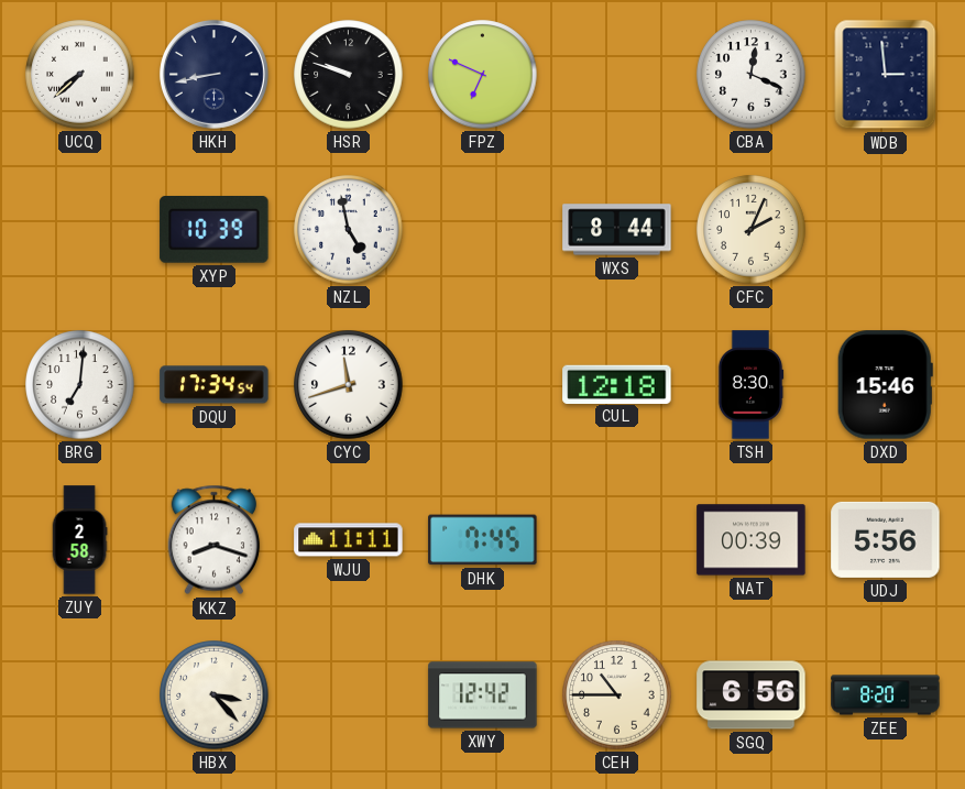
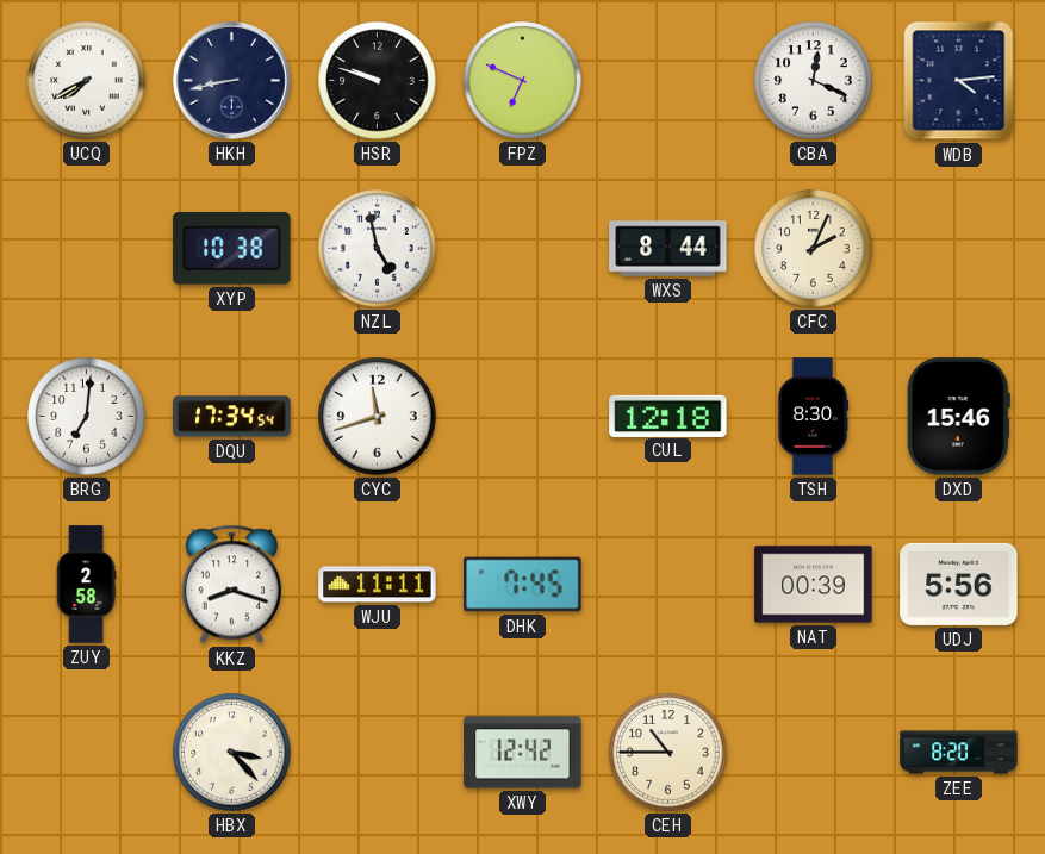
UCQ: 7:38 -> 7:40
WDB: 2:59 -> 4:14
XYP: 10:39 -> 10:38
SGQ: 6:56 -> none
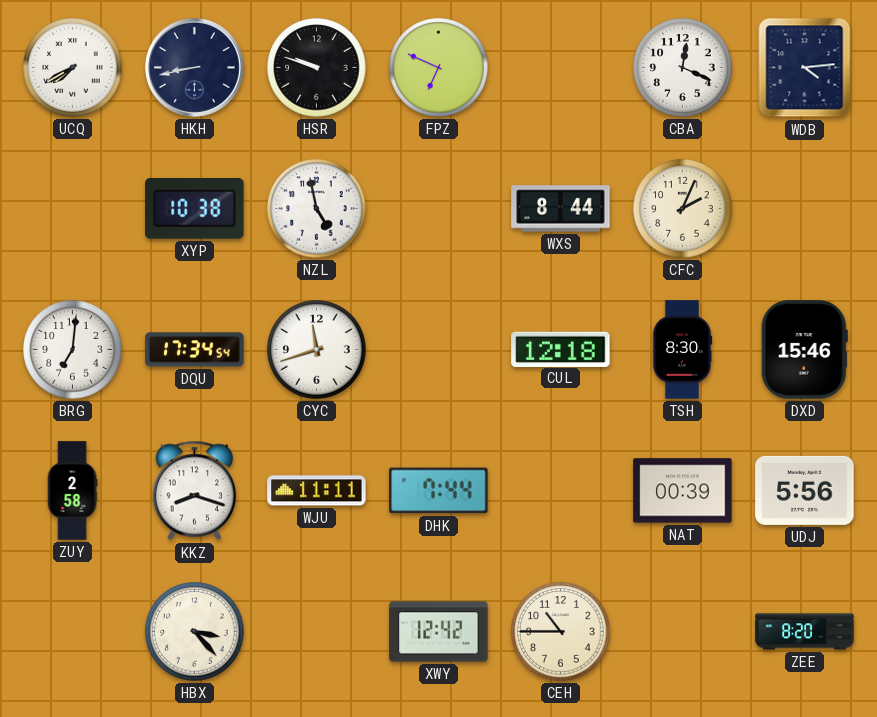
DHK: 7:45 -> 7:44
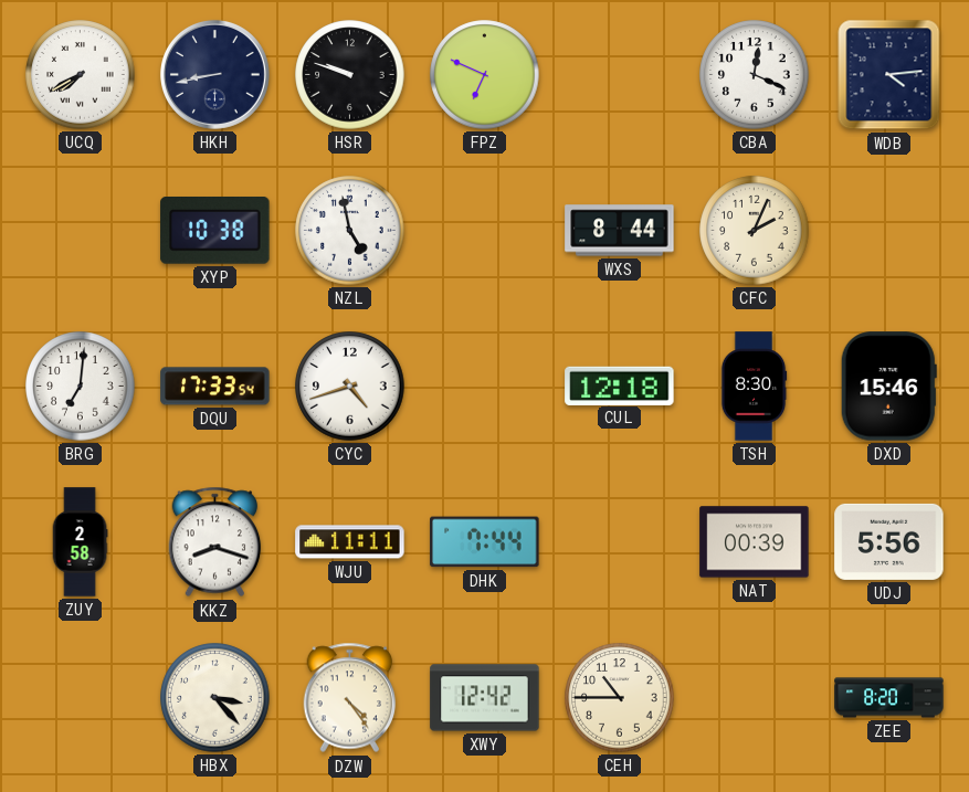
DQU: 17:34 -> 17:33
CYC: 11:42 -> 4:42
DZW: none -> 4:24
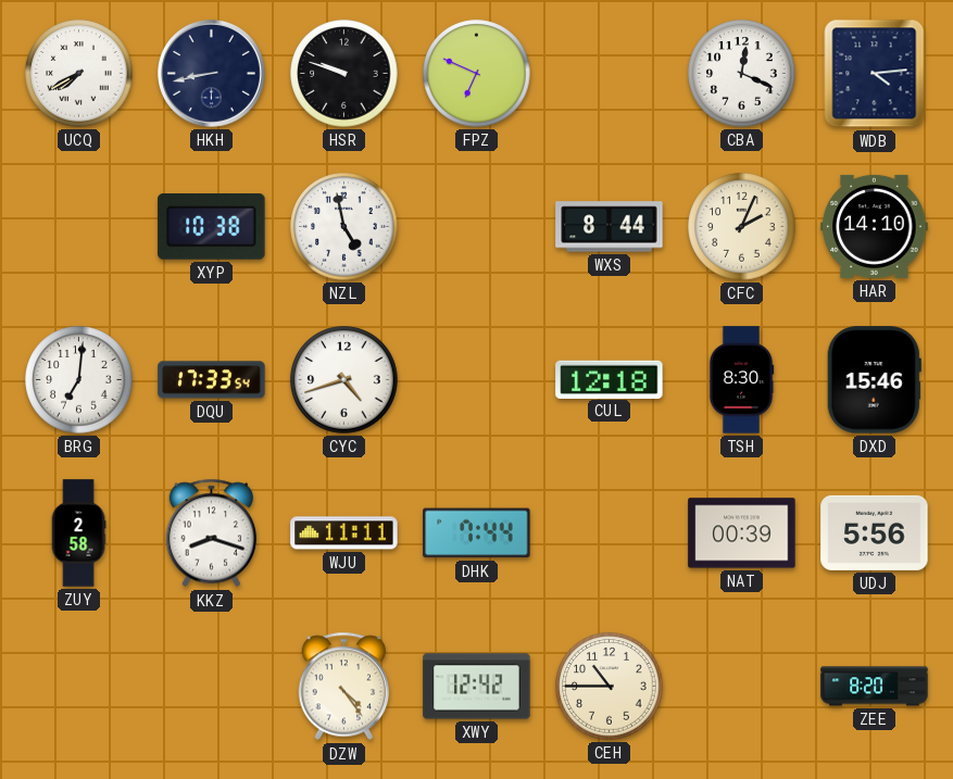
HAR: none -> 14:10
HBX: 3:23 -> none
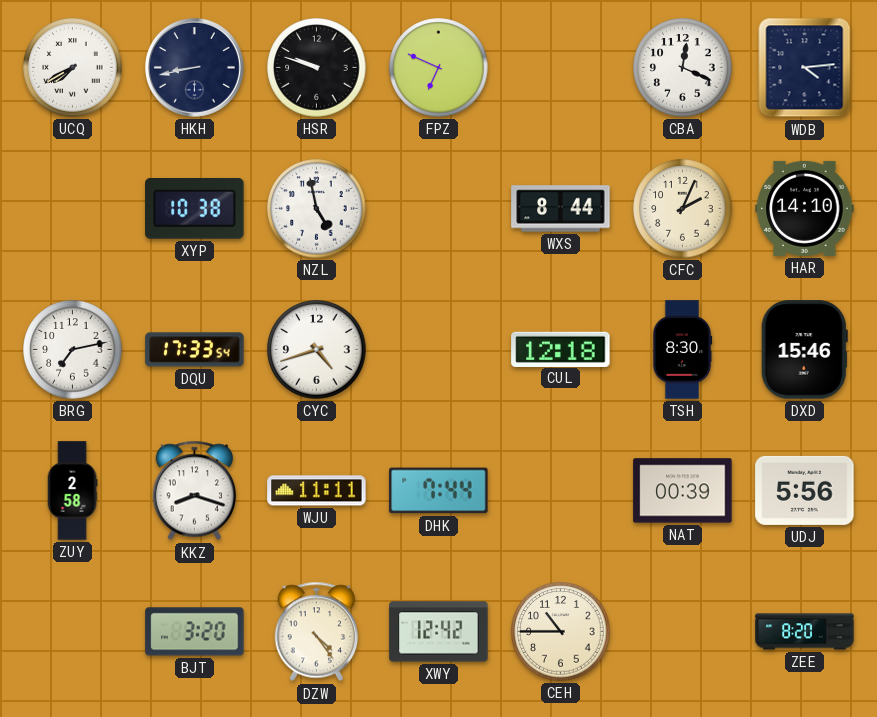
BRG: 7:01 -> 7:13
BJT: none -> 3:20
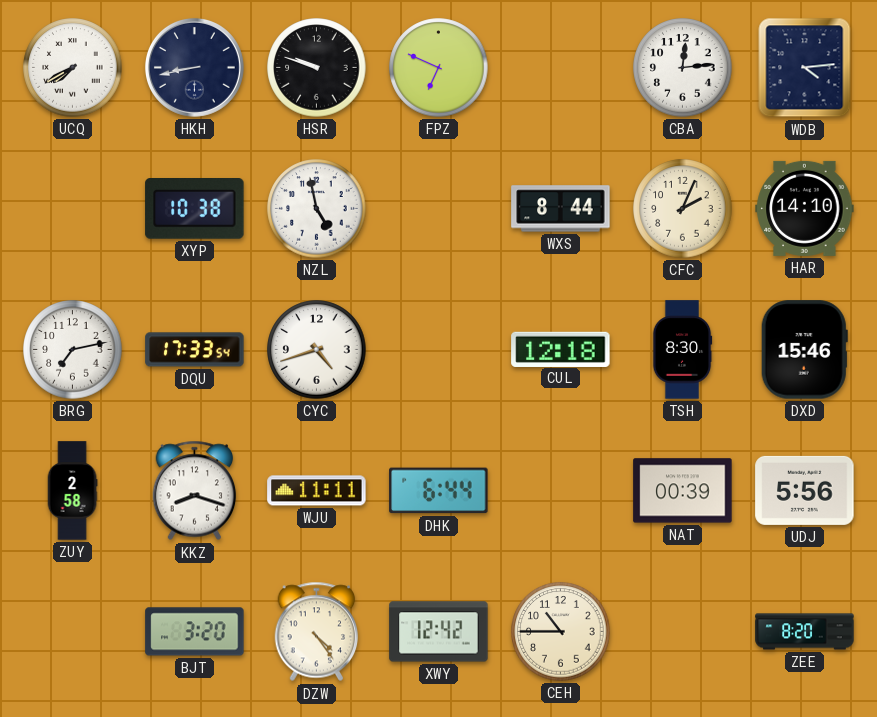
CBA: 12:19 -> 12:14
DHK: 7:44 -> 6:44
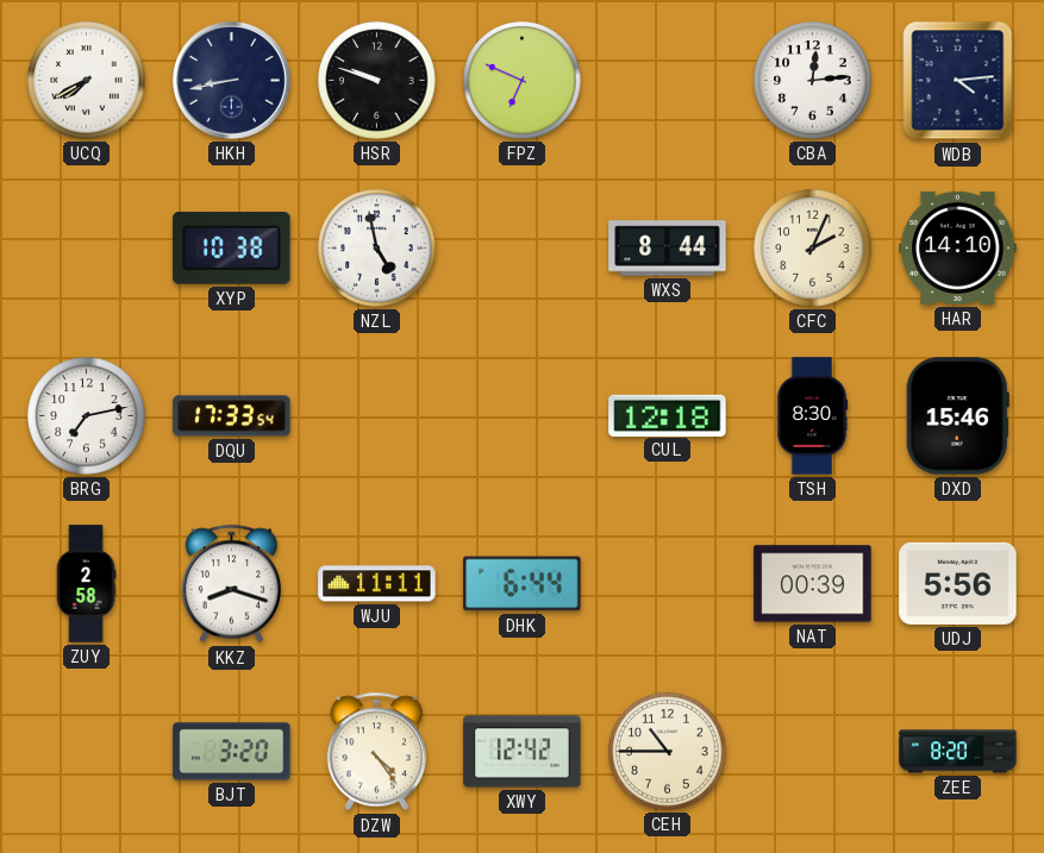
CYC: 4:42 -> none
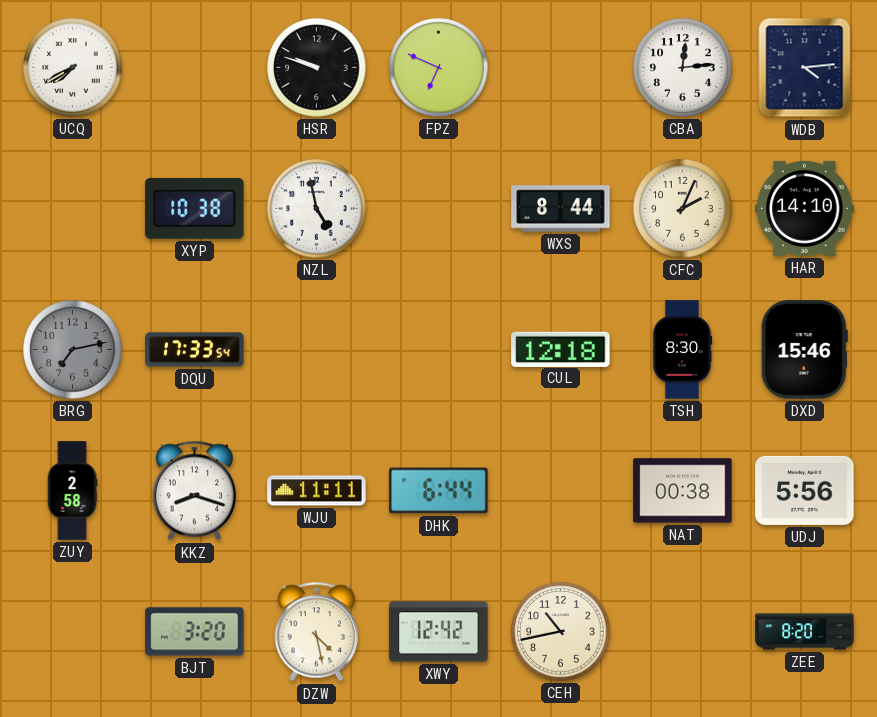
HKH: 8:43 -> none
BRG dial: white -> grey
NAT: 00:39 -> 00:38
DZW: 4:24 -> 4:28
CEH: 10:45 -> 10:43
